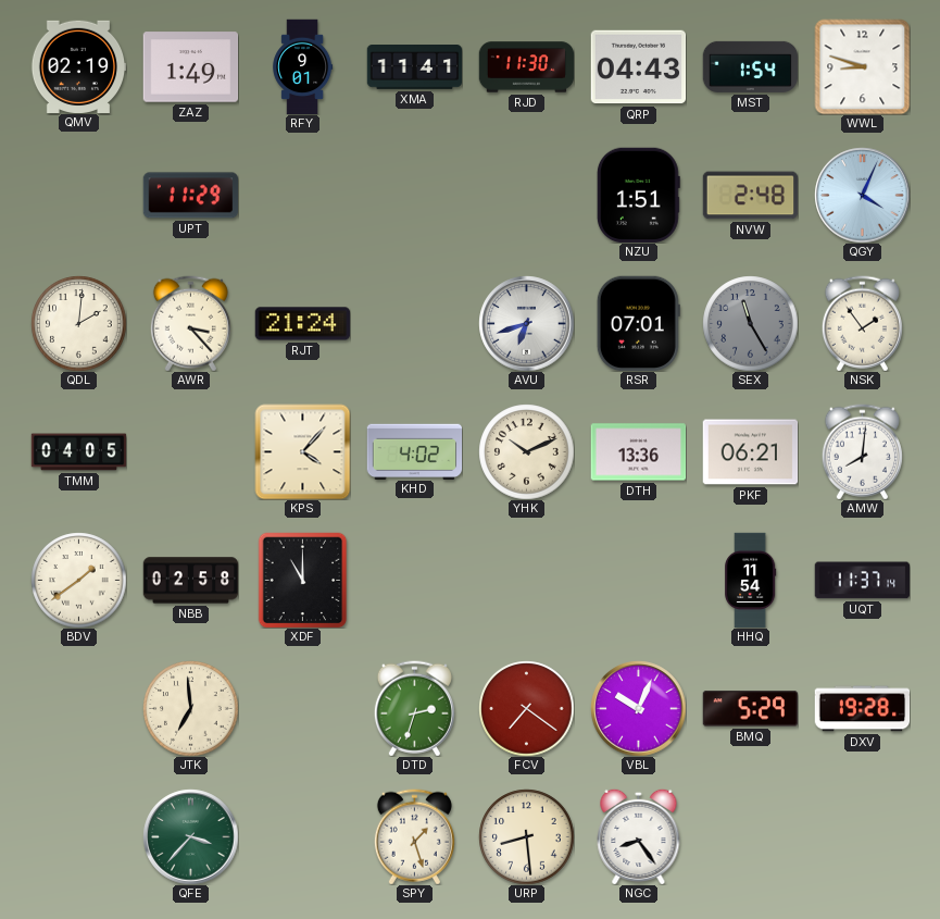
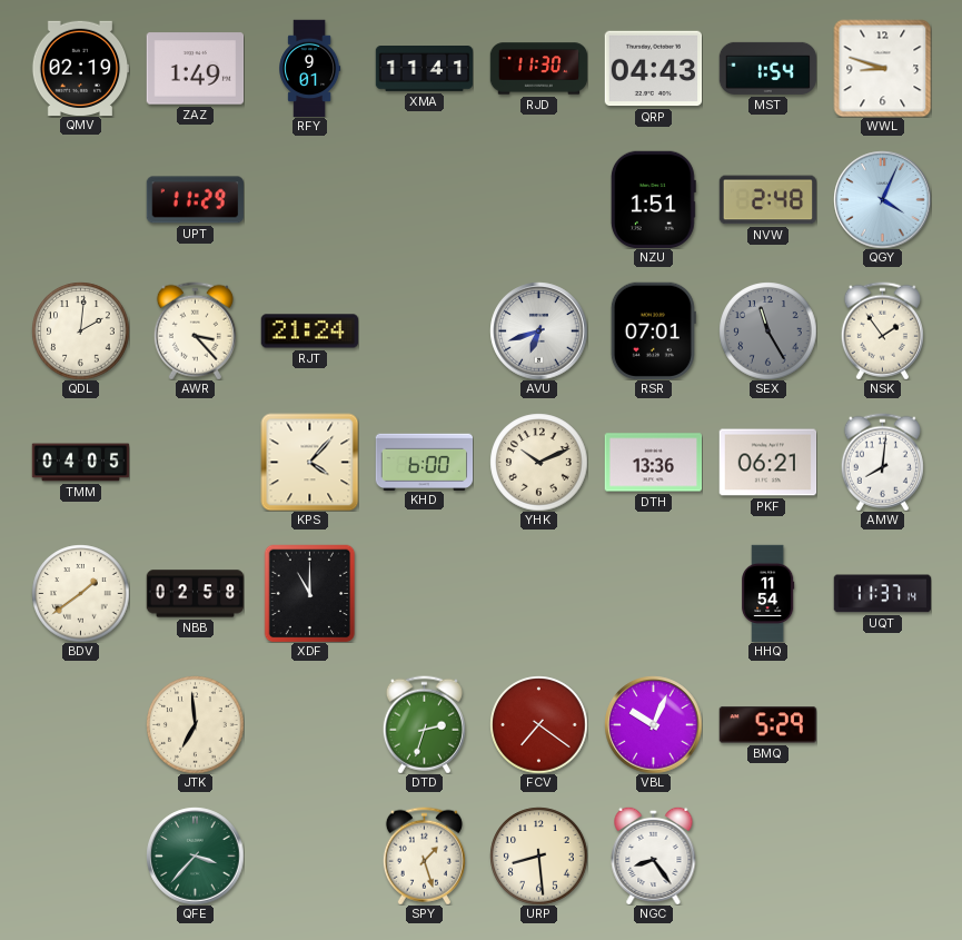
KHD: 4:02 -> 6:00
DXV: 19:28 -> none
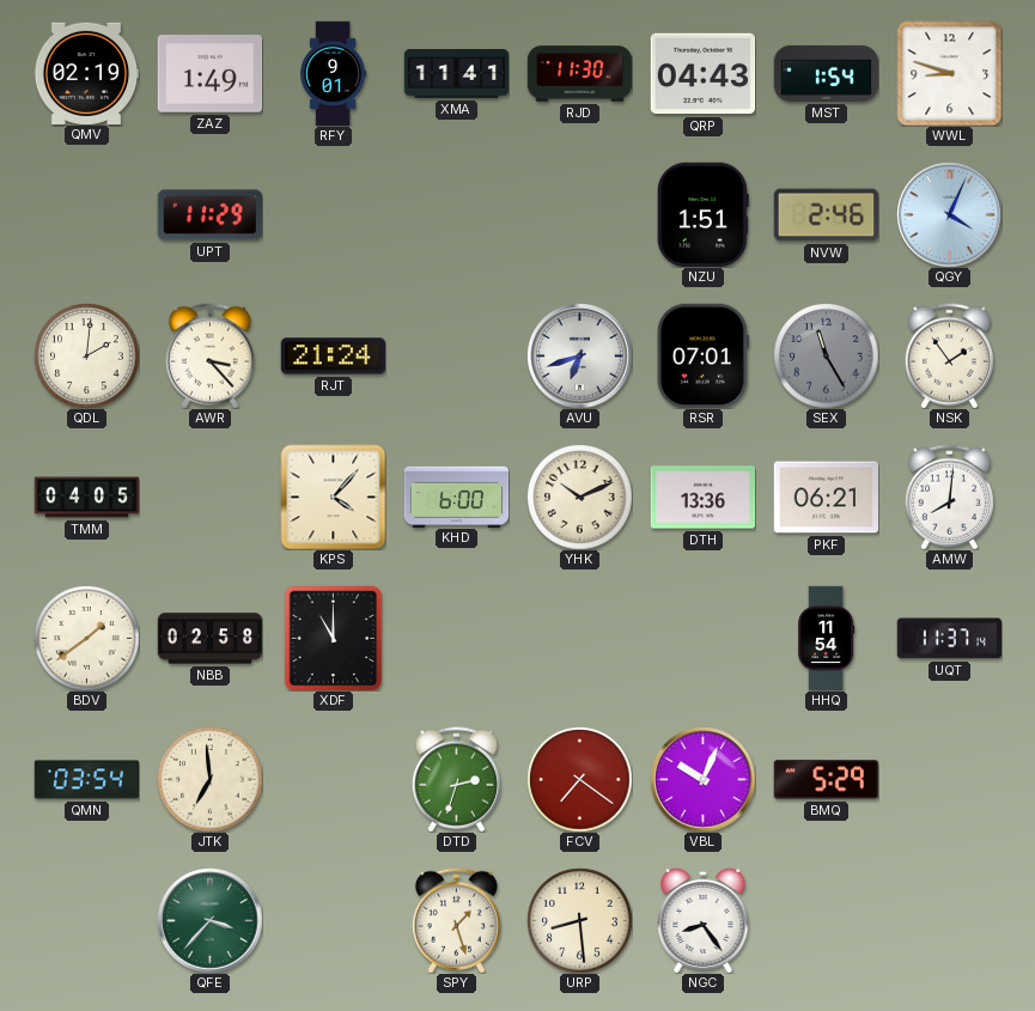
NVW: 2:48 -> 2:46
QMN: none -> 03:54
